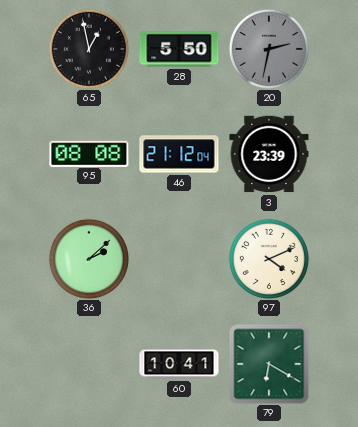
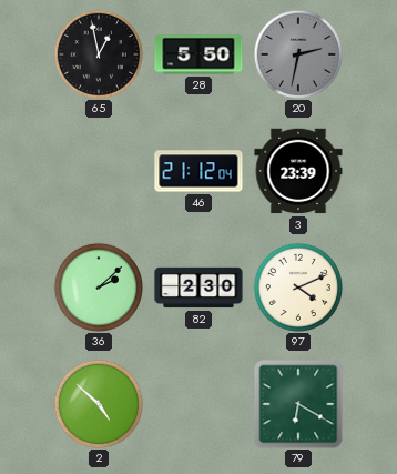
95: 08:08 -> none
82: none -> 2:30
2: none -> 4:52
60: 10:41 -> none
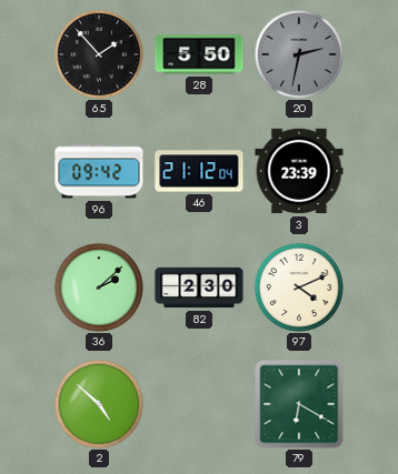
65: 12:58 -> 1:53
96: none -> 09:42
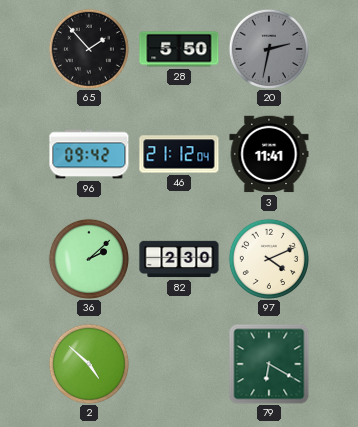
3: 23:39 -> 11:41
